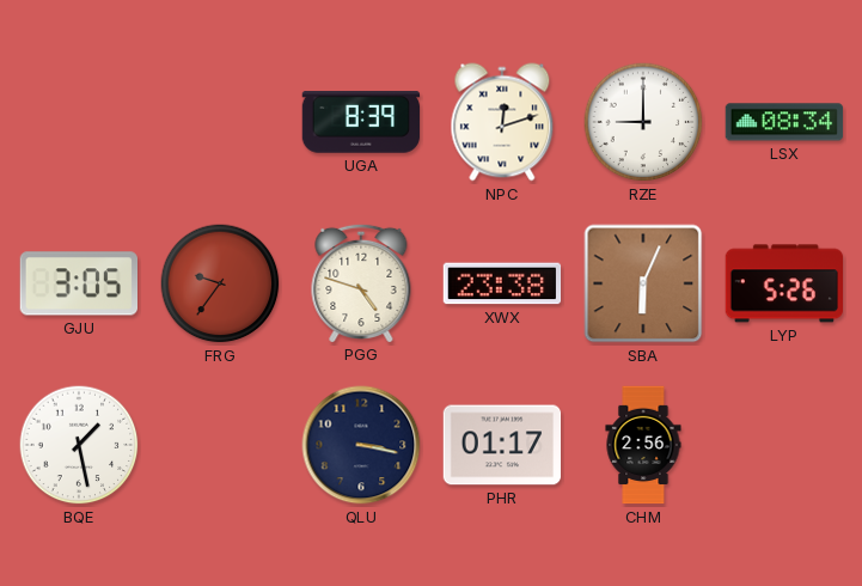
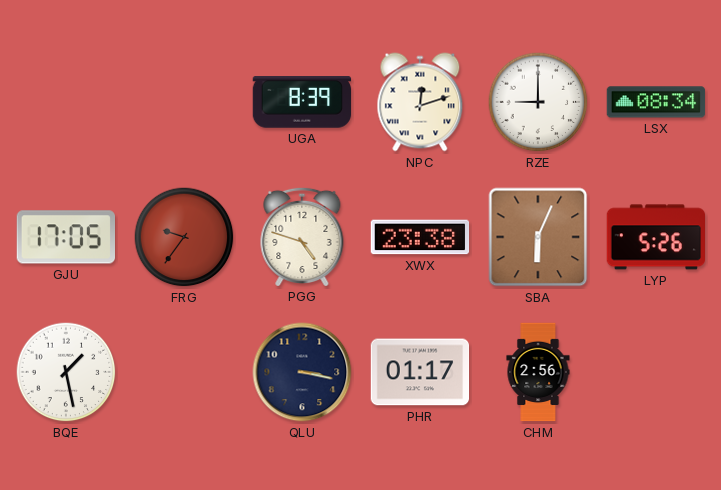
GJU: 3:05 -> 17:05
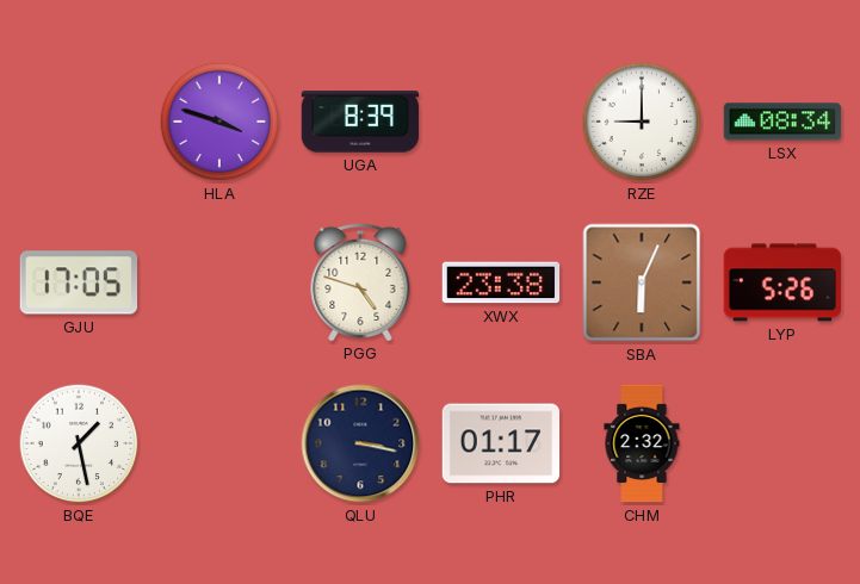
HLA: none -> 3:48
NPC: 12:12 -> none
FRG: 9:36 -> none
CHM: 2:56 -> 2:32
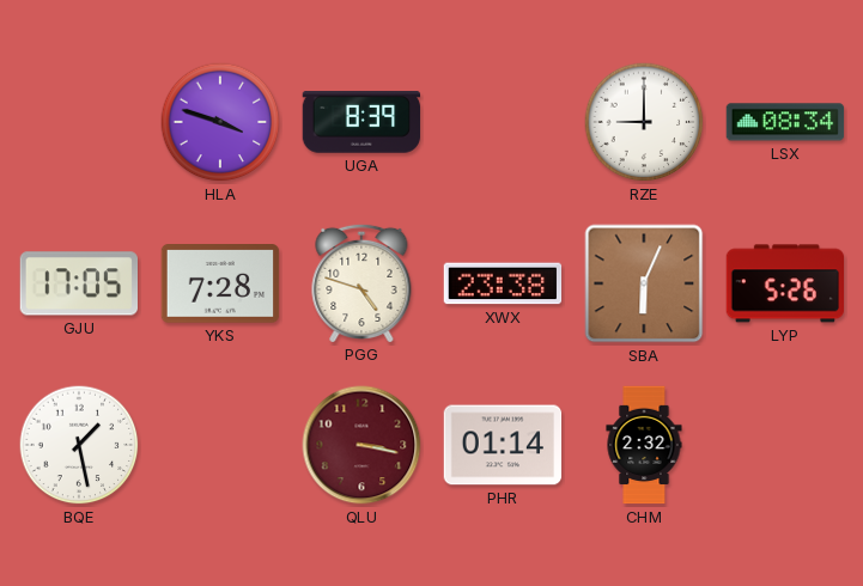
YKS: none -> 7:28
QLU dial: navy -> burgundy
PHR: 01:17 -> 01:14
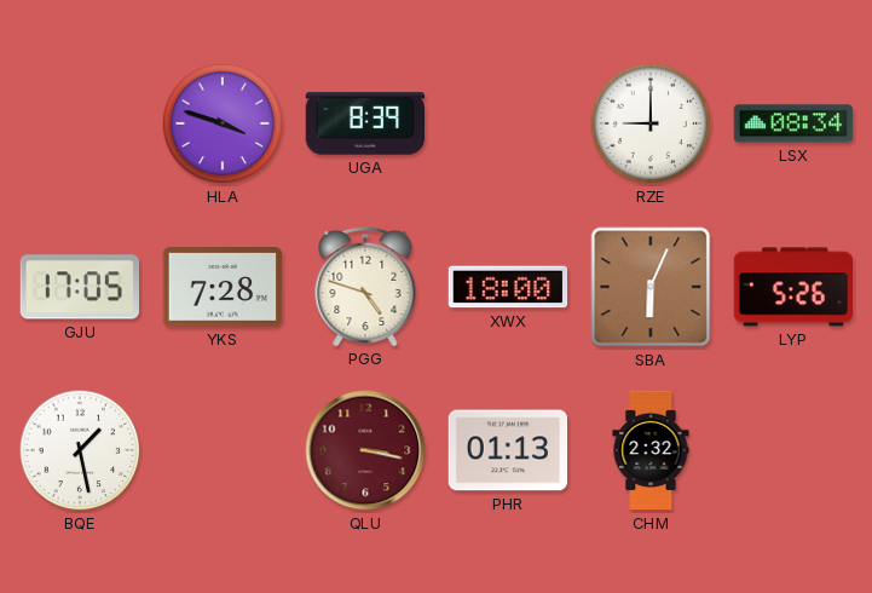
XWX: 23:38 -> 18:00
PHR: 01:14 -> 01:13
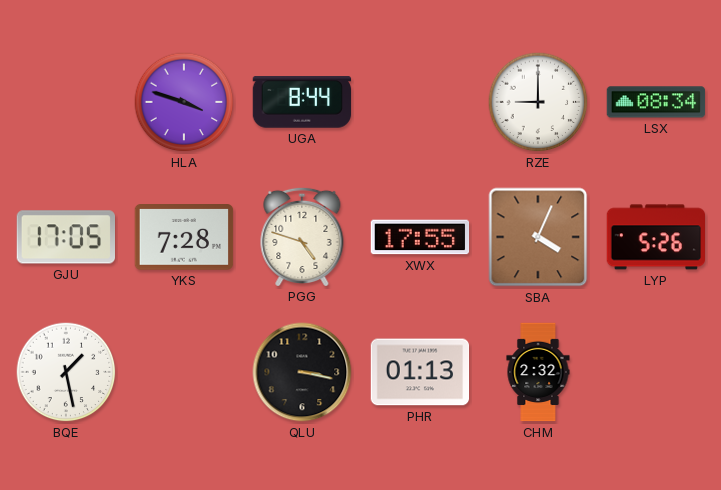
UGA: 8:39 -> 8:44
XWX: 18:00 -> 17:55
SBA: 6:04 -> 4:04
QLU dial: burgundy -> black
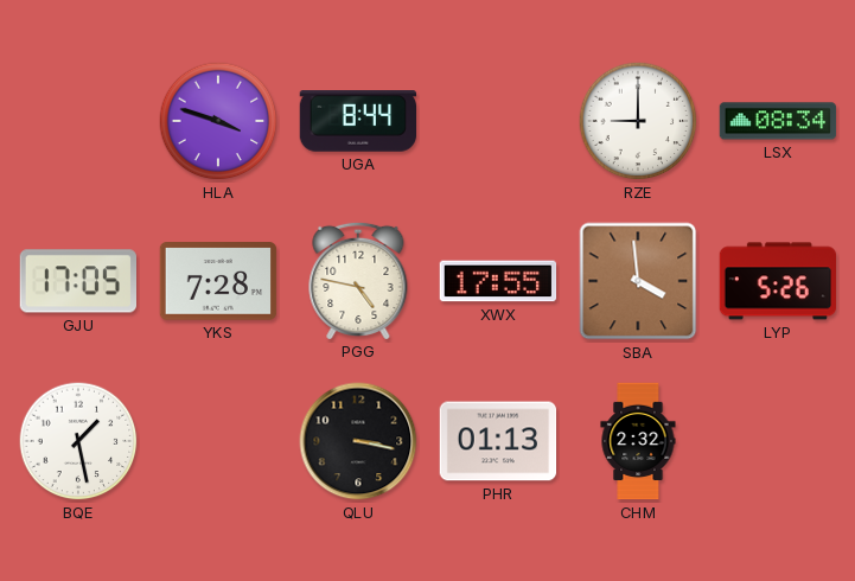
PGG: 4:48 -> 4:47
SBA: 4:04 -> 3:59
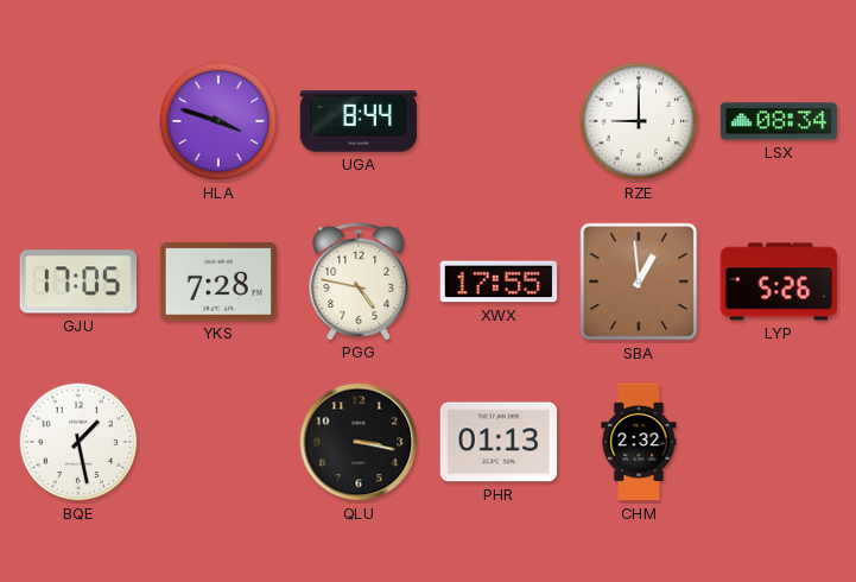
SBA: 3:59 -> 12:59
